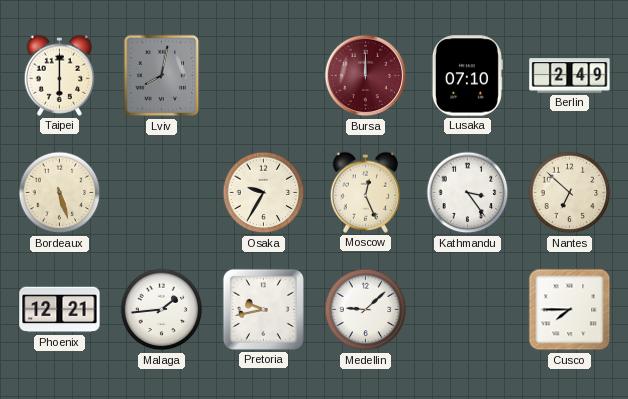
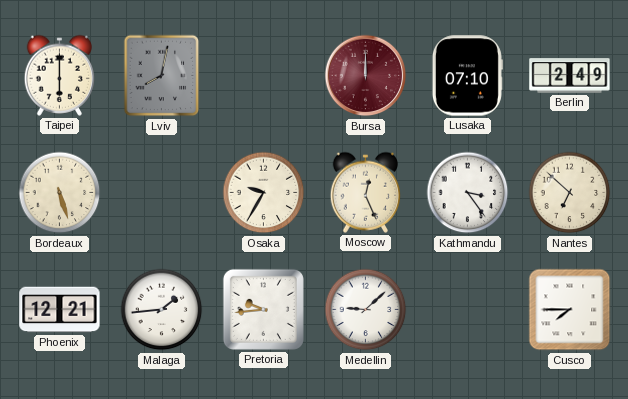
Pretoria: 9:43 -> 9:44
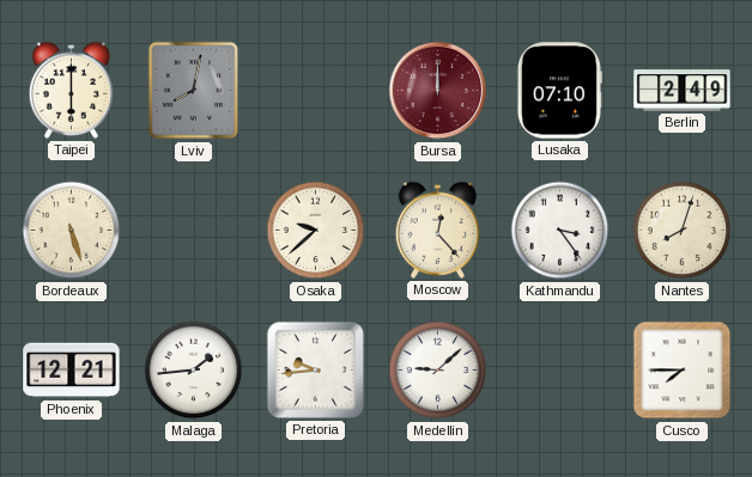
Osaka: 9:35 -> 9:38
Moscow: 12:26 -> 12:23
Nantes: 6:52 -> 8:03
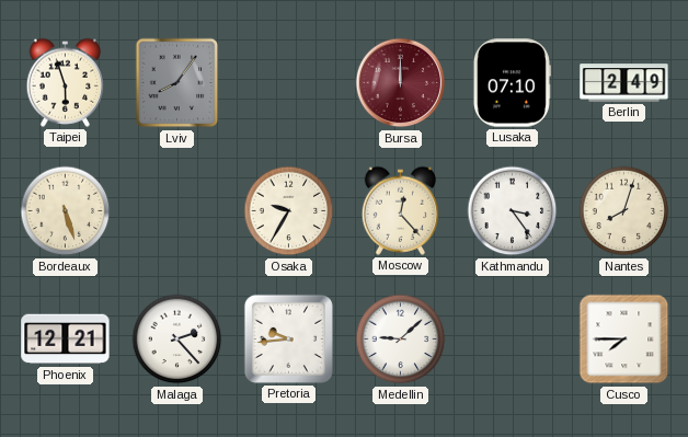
Taipei: 6:00 -> 5:57
Lviv: 8:02 -> 8:06
Osaka: 9:38 -> 9:35
Malaga: 1:44 -> 2:23
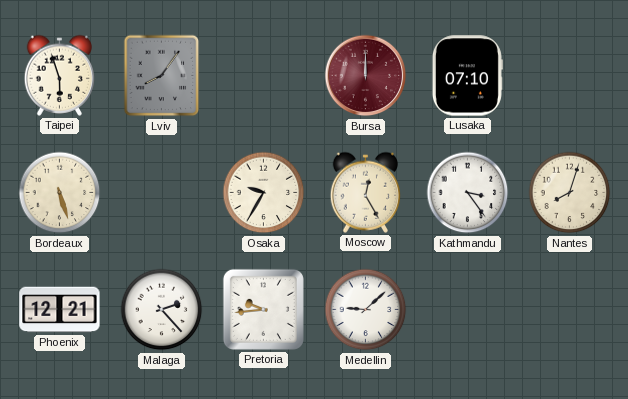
Berlin: 2:49 -> none
Moscow: 12:23 -> 12:25
Cusco: 7:45 -> none
